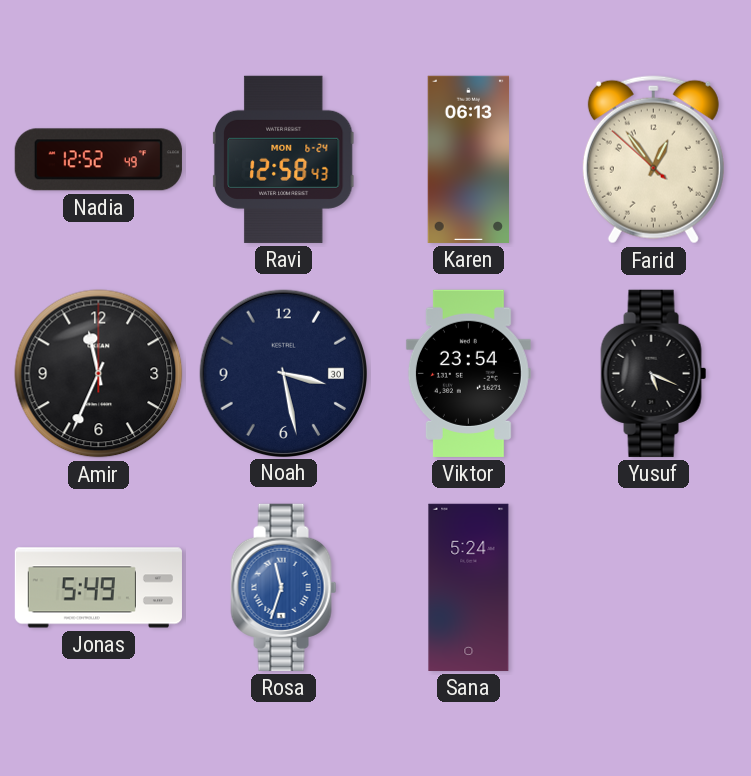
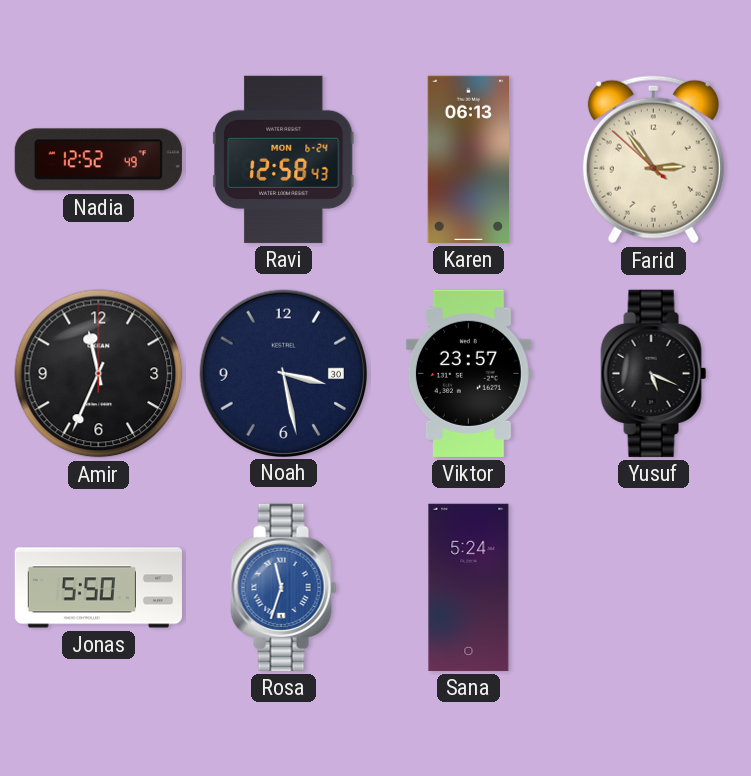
Farid: 12:53 -> 2:53
Viktor: 23:54 -> 23:57
Jonas: 5:49 -> 5:50
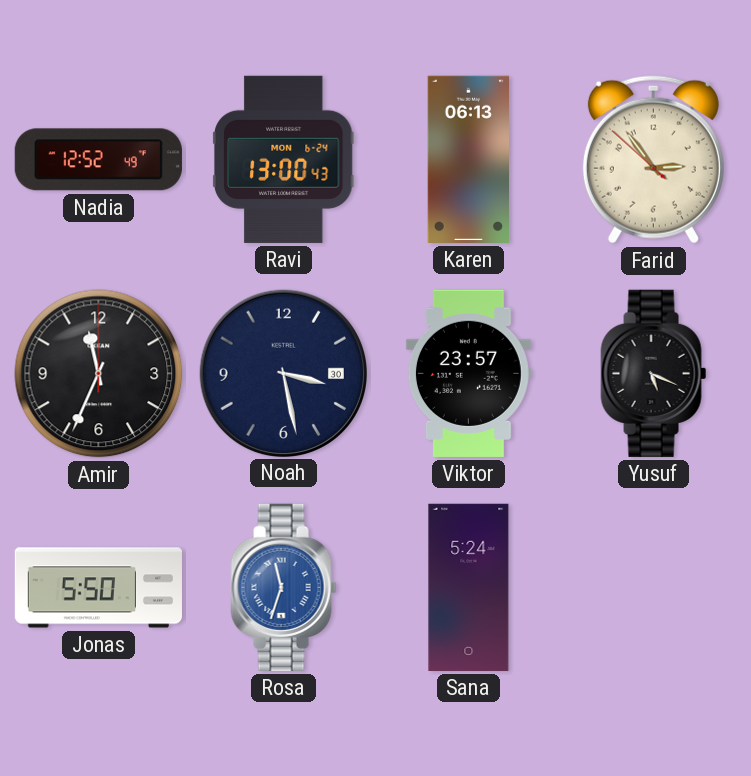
Ravi: 12:58 -> 13:00
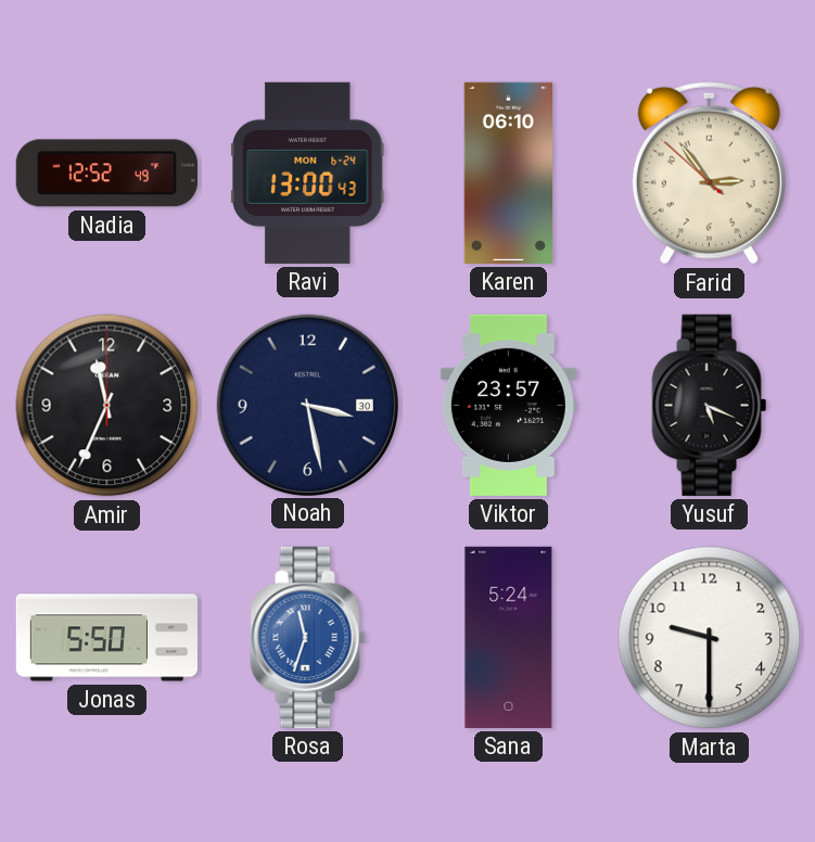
Karen: 06:13 -> 06:10
Marta: none -> 9:30
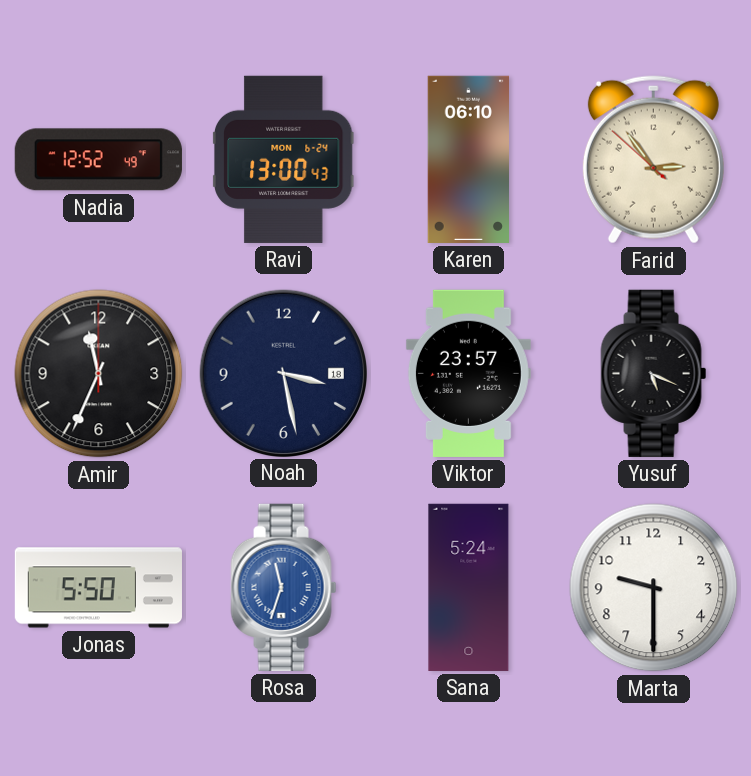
Noah date: 30 -> 18
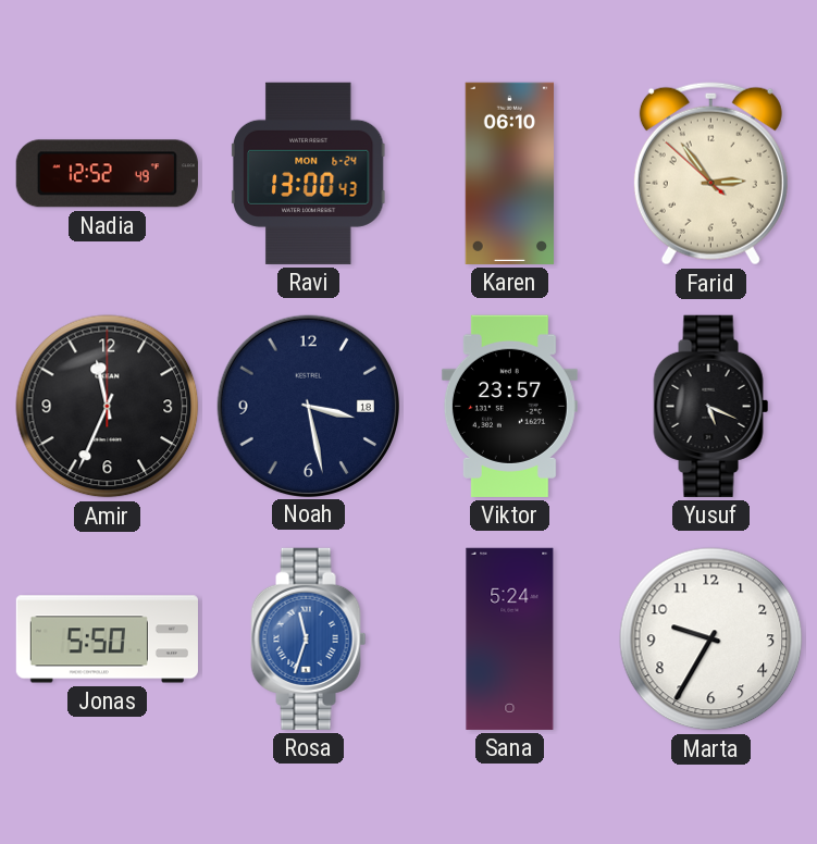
Marta: 9:30 -> 9:35
